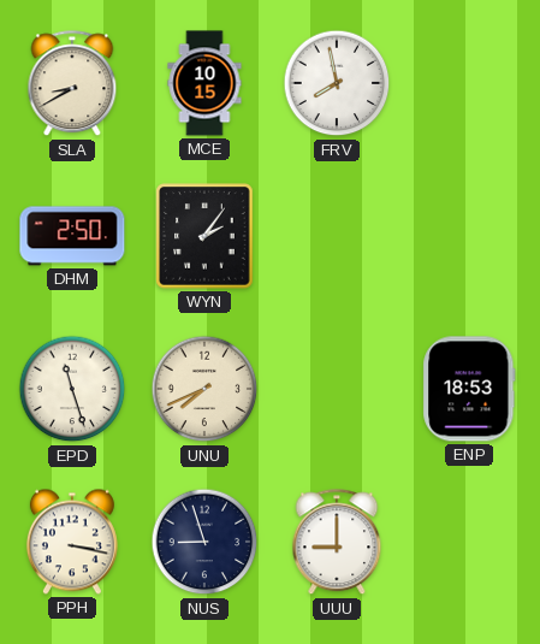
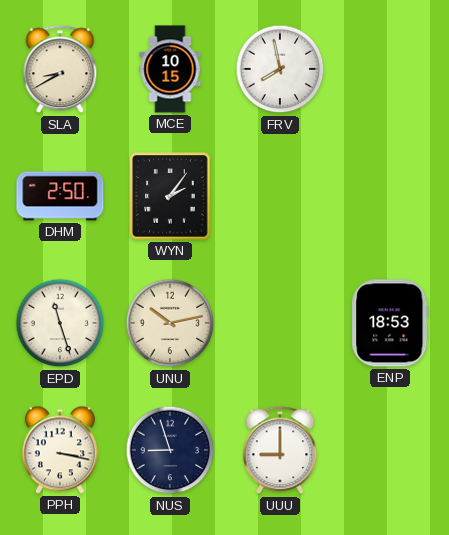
UNU: 7:41 -> 10:13
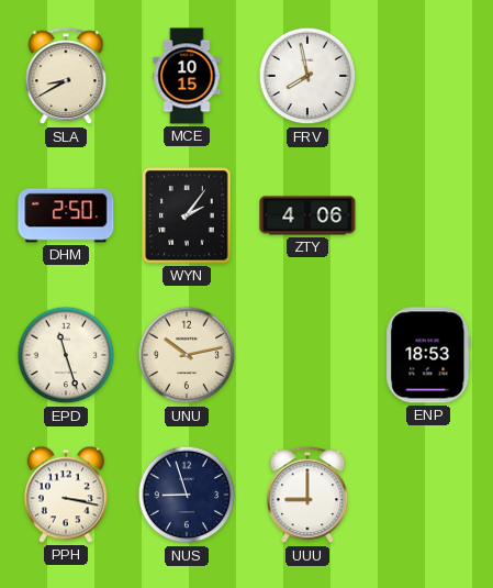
ZTY: none -> 4:06
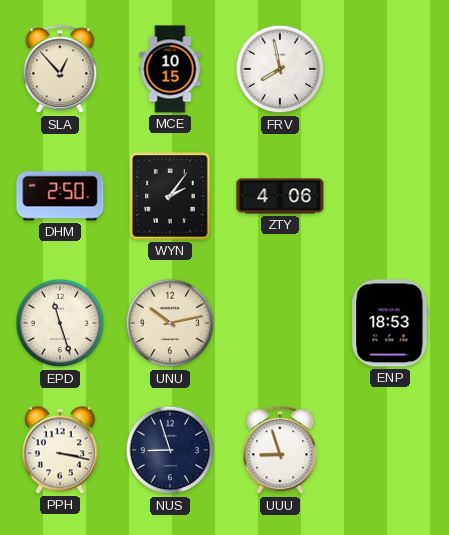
SLA: 8:40 -> 12:53
UUU: 9:00 -> 8:57
